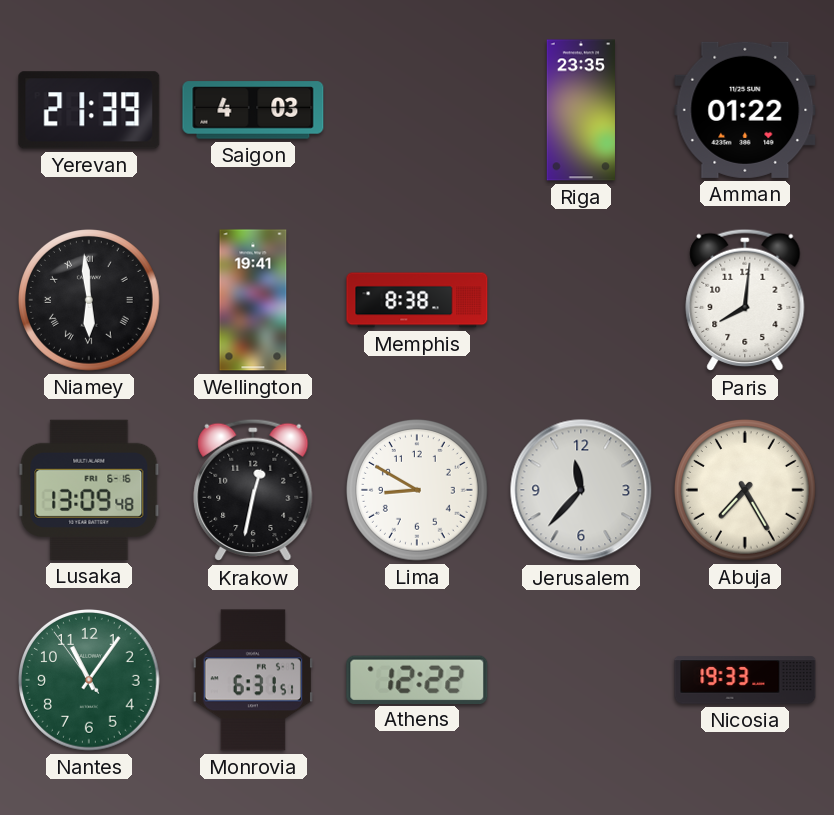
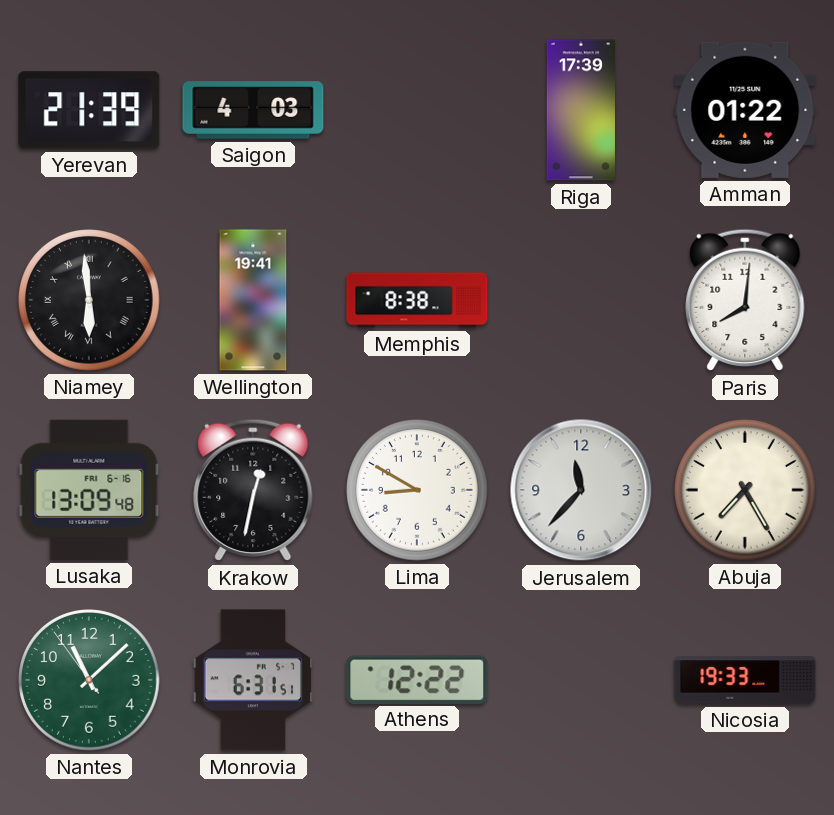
Riga: 23:35 -> 17:39
Nantes: 11:05 -> 11:07
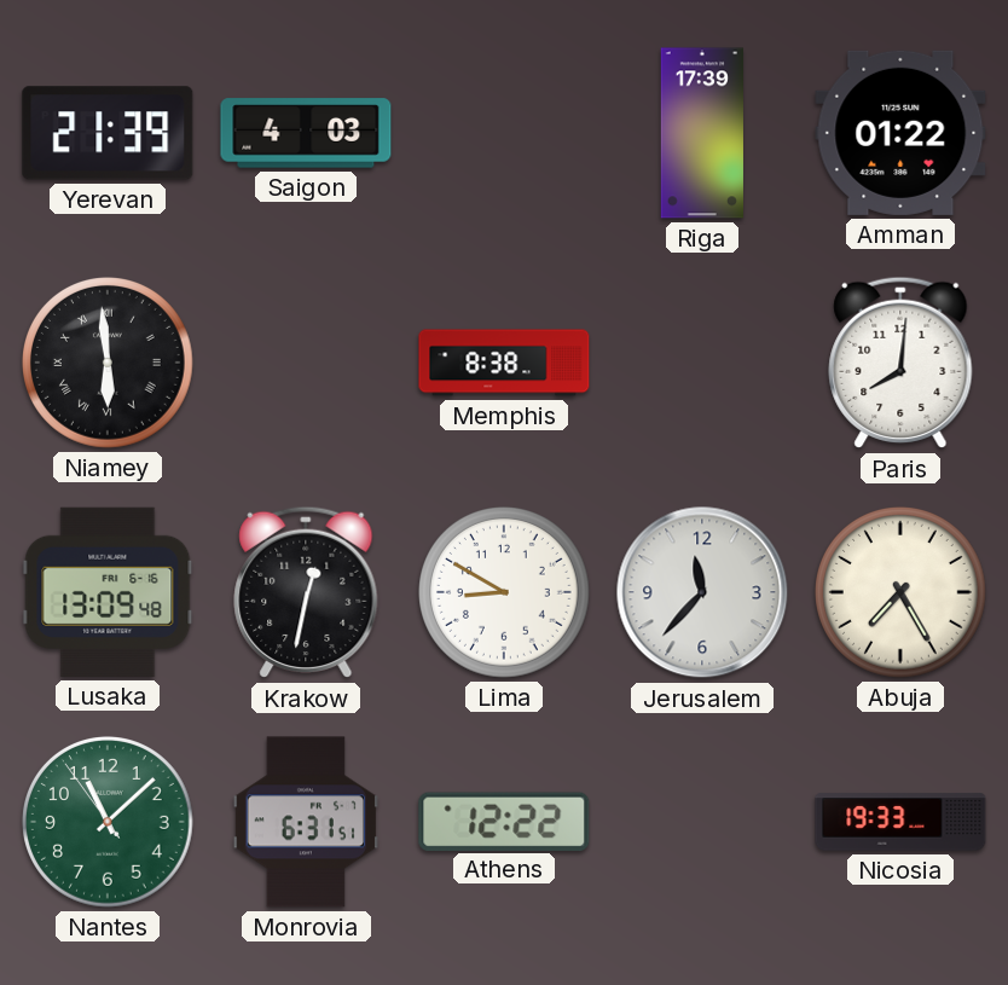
Wellington: 19:41 -> none
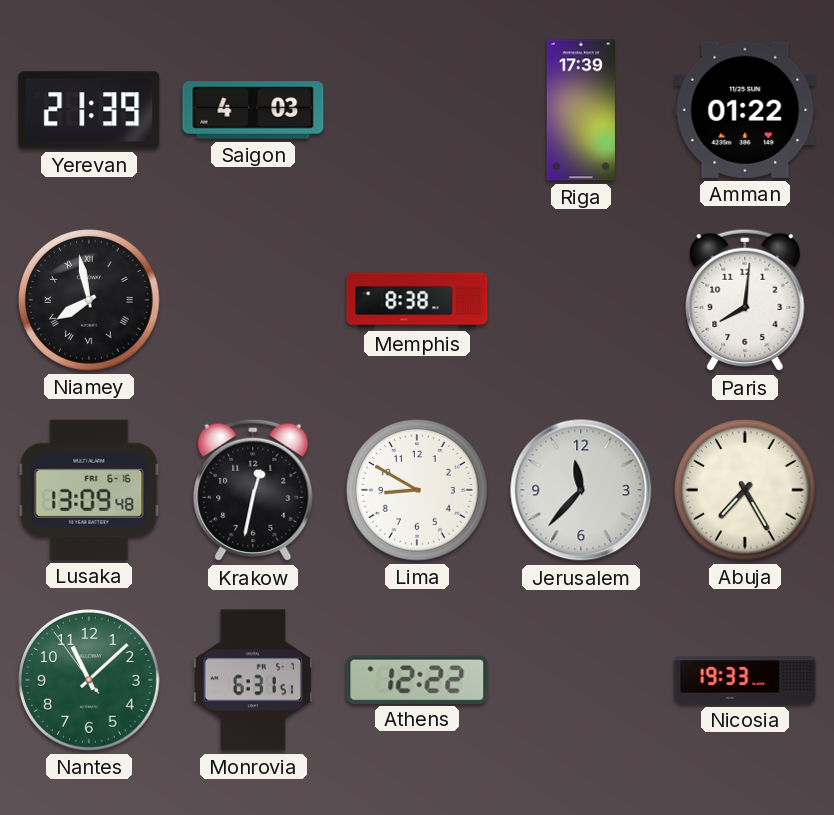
Niamey: 5:59 -> 7:58
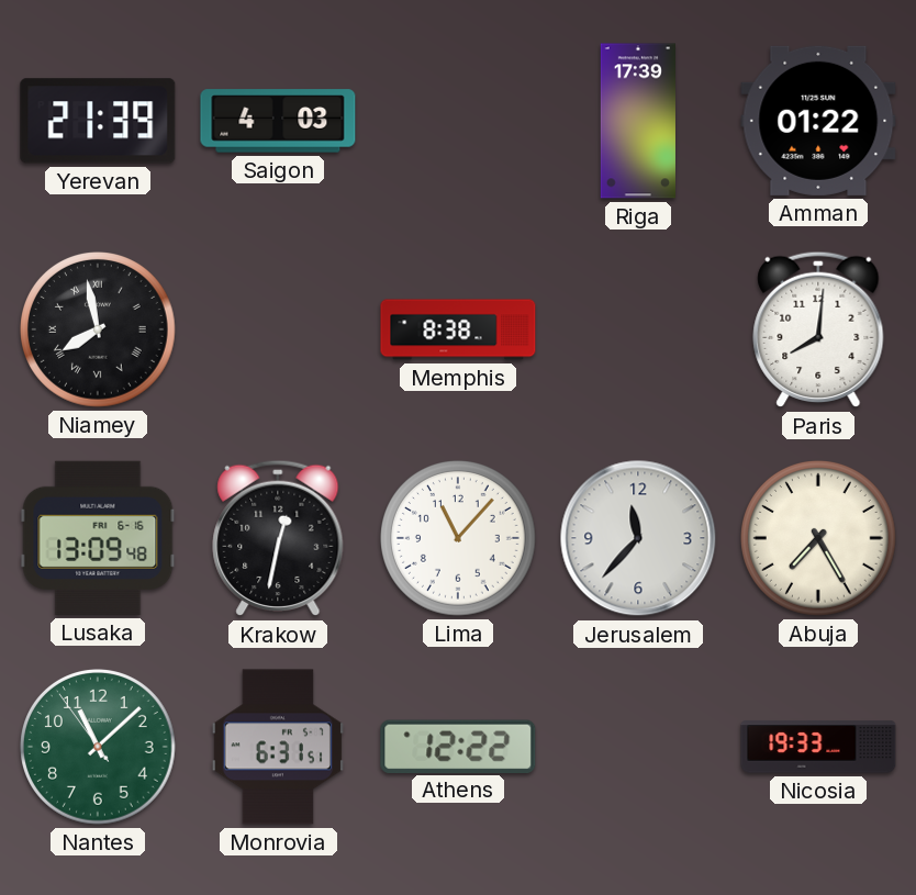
Lima: 8:50 -> 11:07
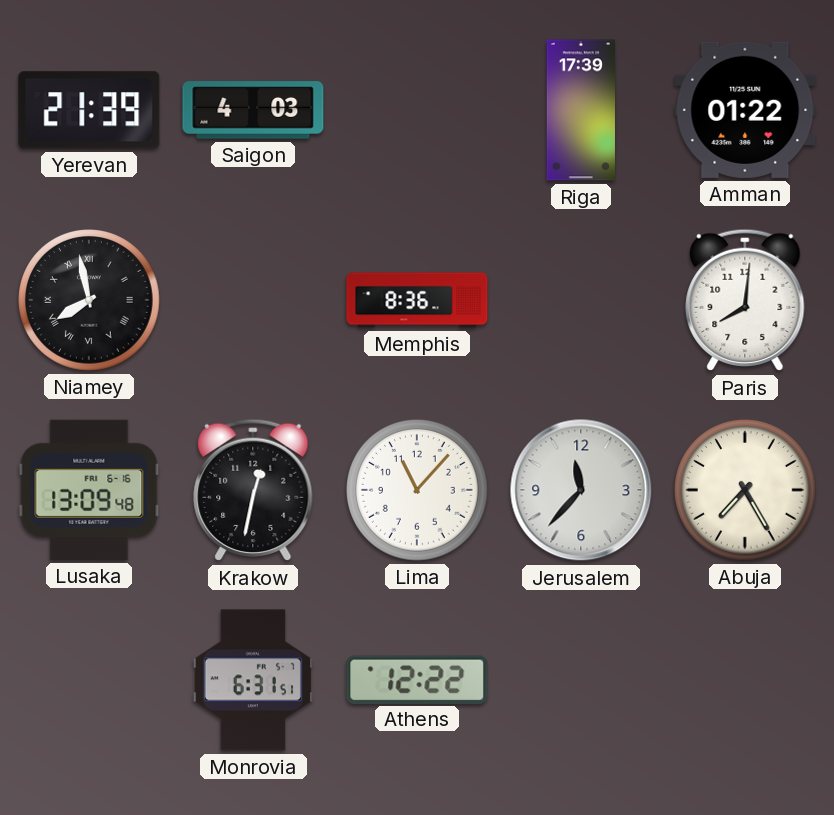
Memphis: 8:38 -> 8:36
Nantes: 11:07 -> none
Nicosia: 19:33 -> none
